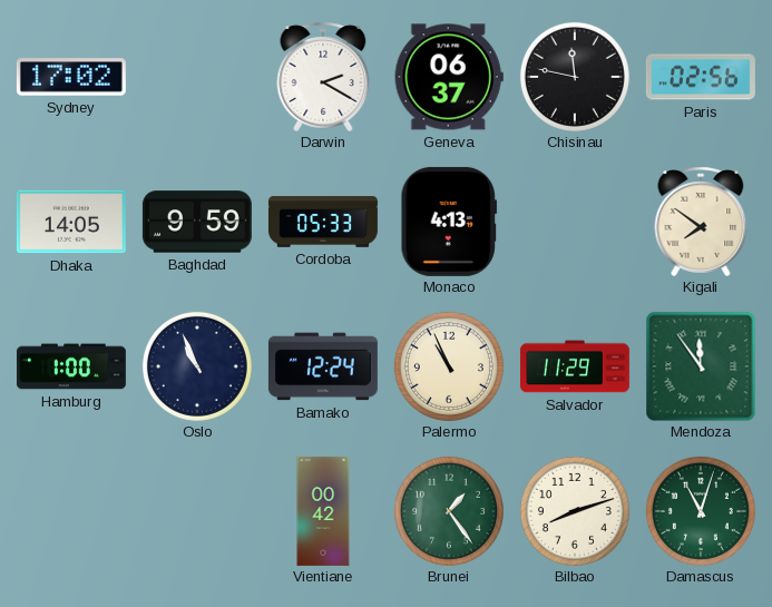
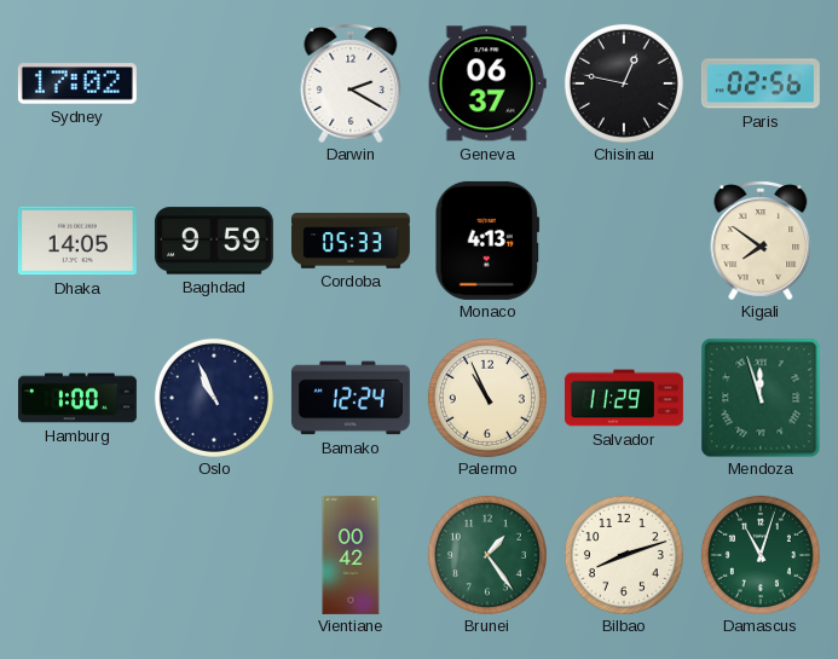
Chisinau: 11:47 -> 12:47
Mendoza: 11:54 -> 11:57
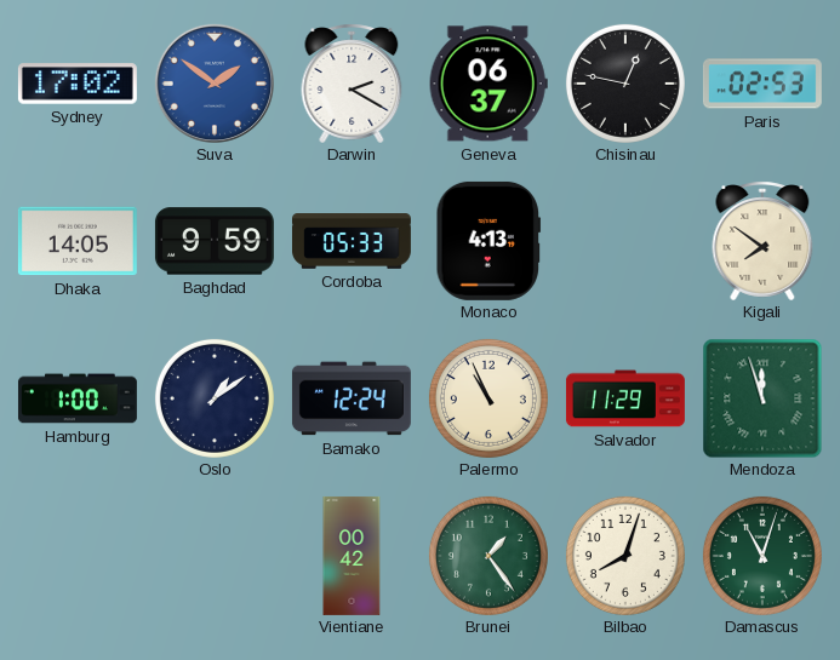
Suva: none -> 1:51
Paris: 02:56 -> 02:53
Oslo: 10:56 -> 1:09
Bilbao: 8:12 -> 8:03
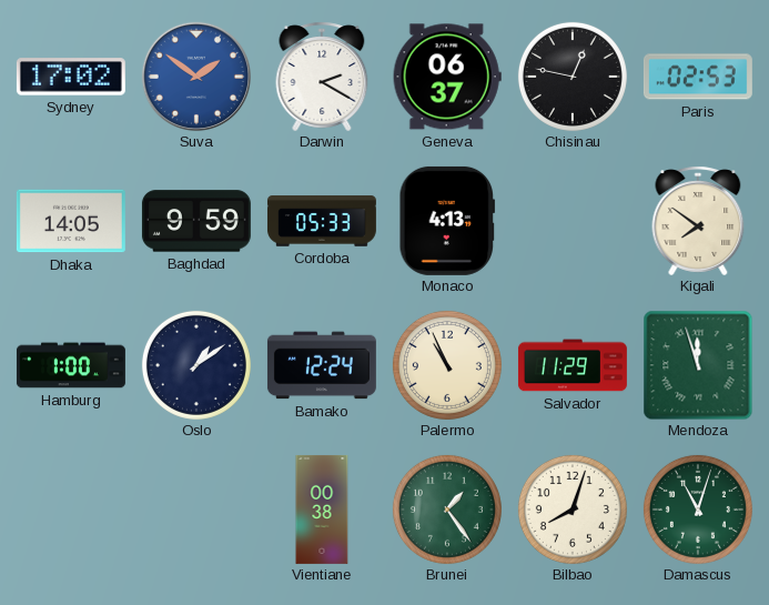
Vientiane: 00:42 -> 00:38
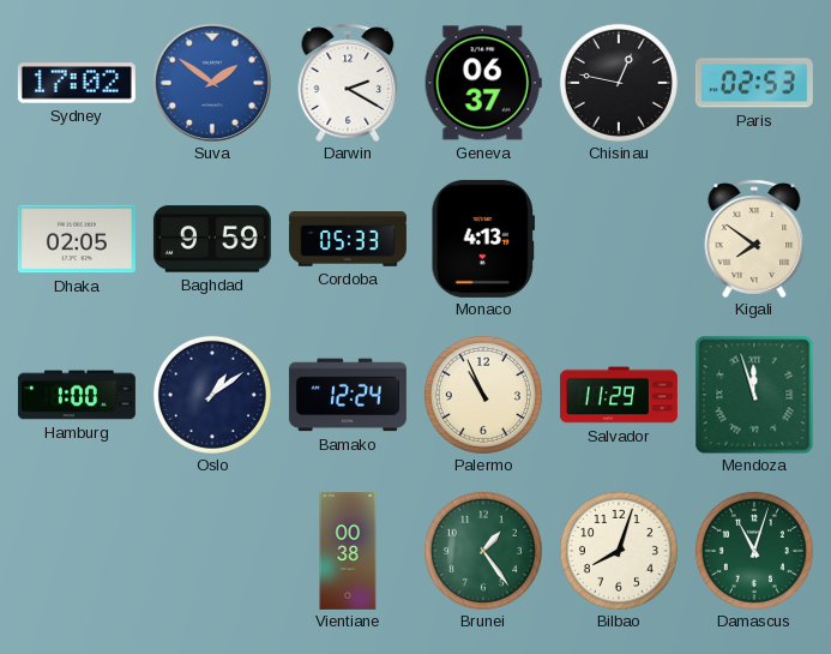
Dhaka: 14:05 -> 02:05
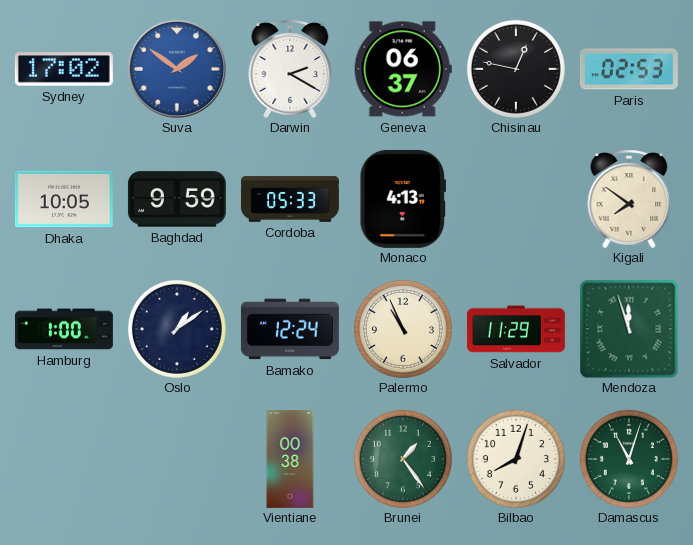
Dhaka: 02:05 -> 10:05
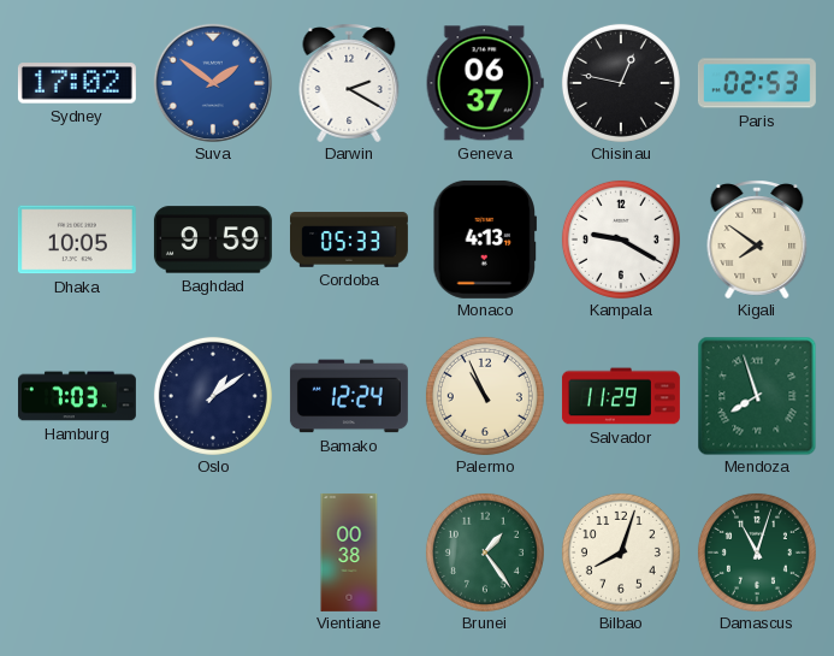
Kampala: none -> 9:20
Hamburg: 1:00 -> 7:03
Mendoza: 11:57 -> 7:57
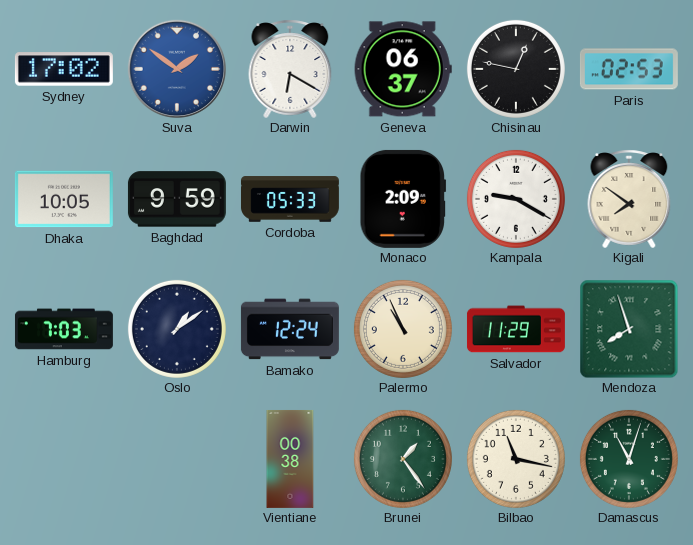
Darwin: 2:20 -> 6:20
Monaco: 4:13 -> 2:09
Bilbao: 8:03 -> 11:17
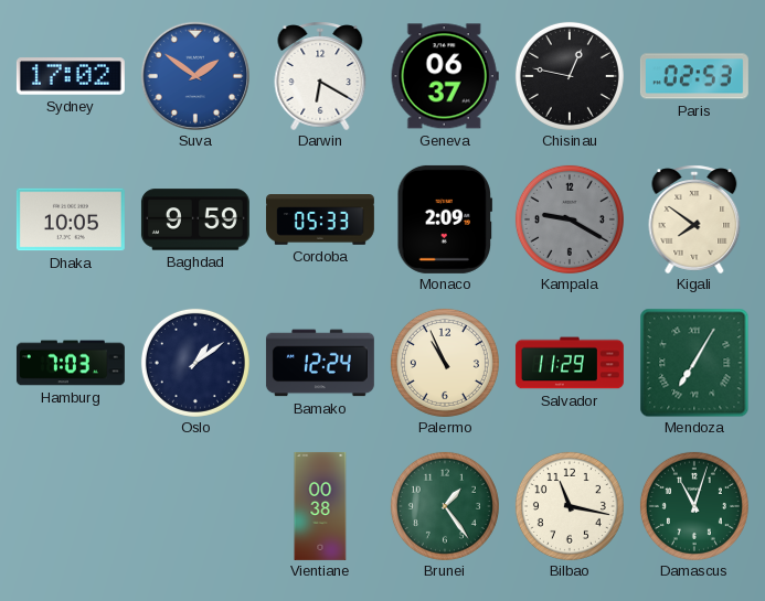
Kampala dial: white -> grey
Mendoza: 7:57 -> 7:05
